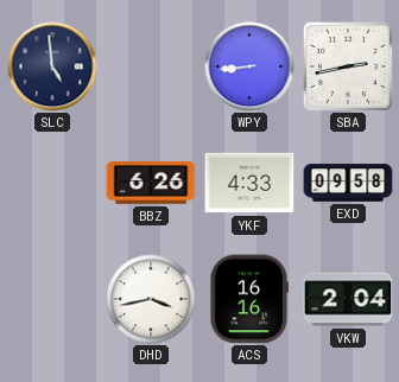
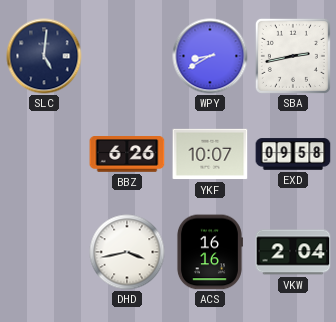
SLC: 4:59 -> 5:01
WPY: 8:44 -> 8:40
YKF: 4:33 -> 10:07
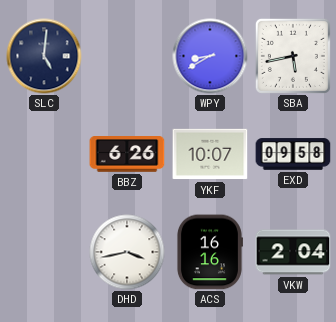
SBA: 2:43 -> 5:43
